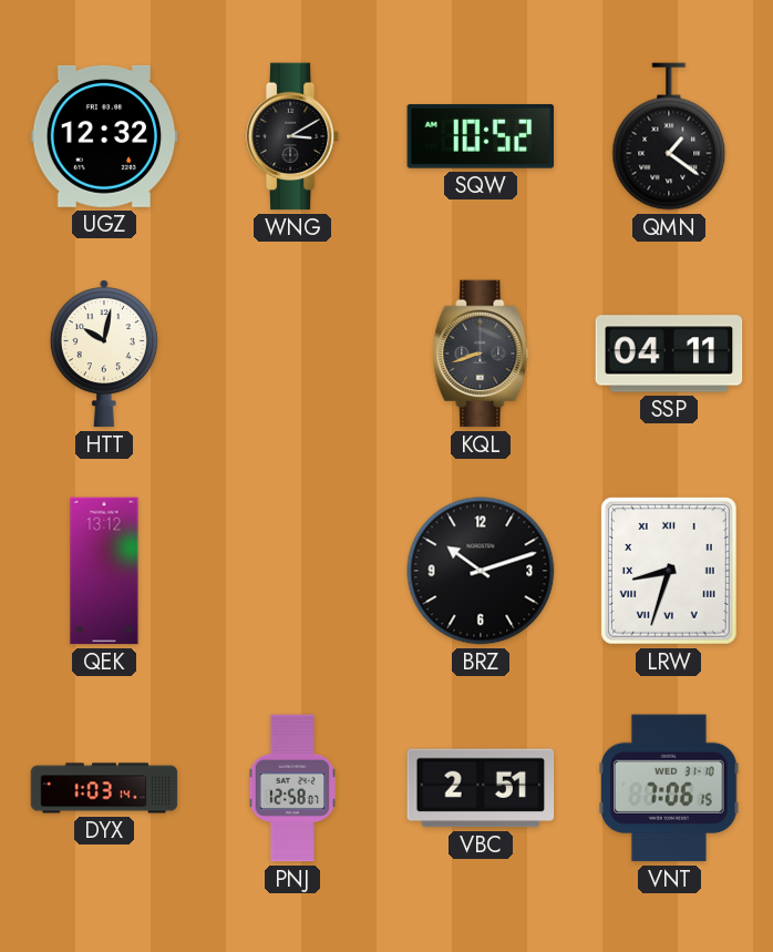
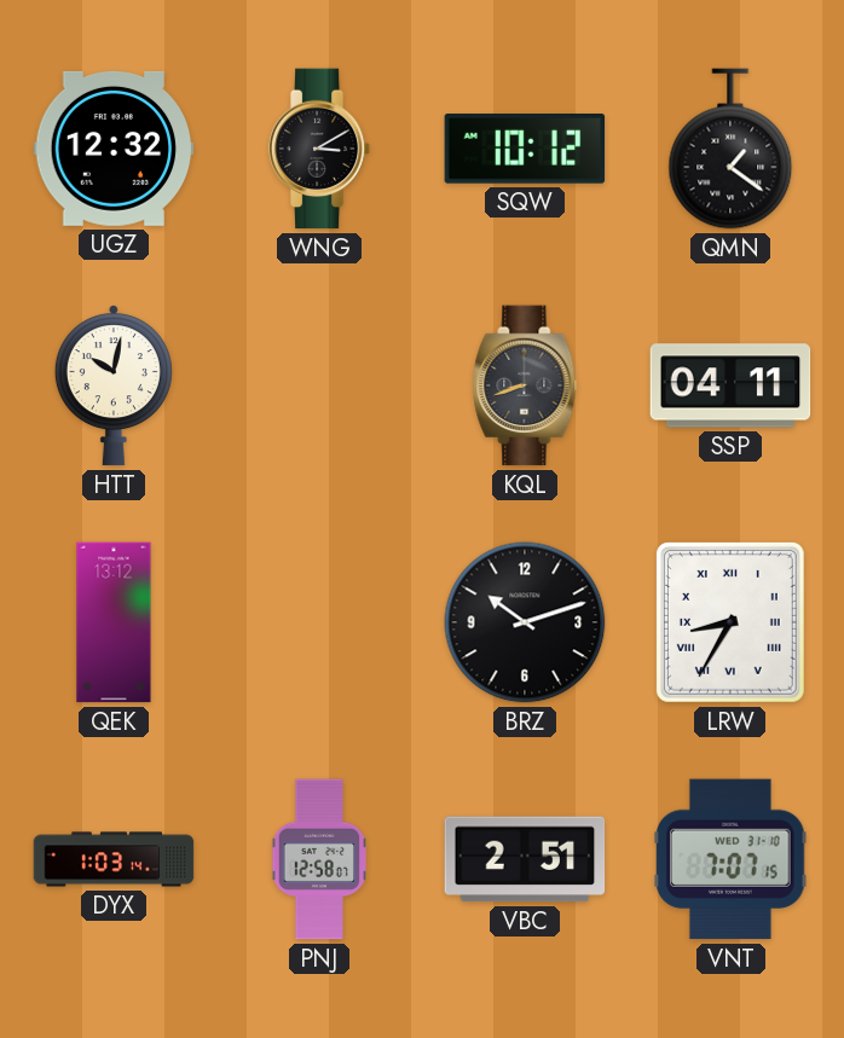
SQW: 10:52 -> 10:12
LRW: 8:33 -> 8:35
VNT: 7:06 -> 7:07
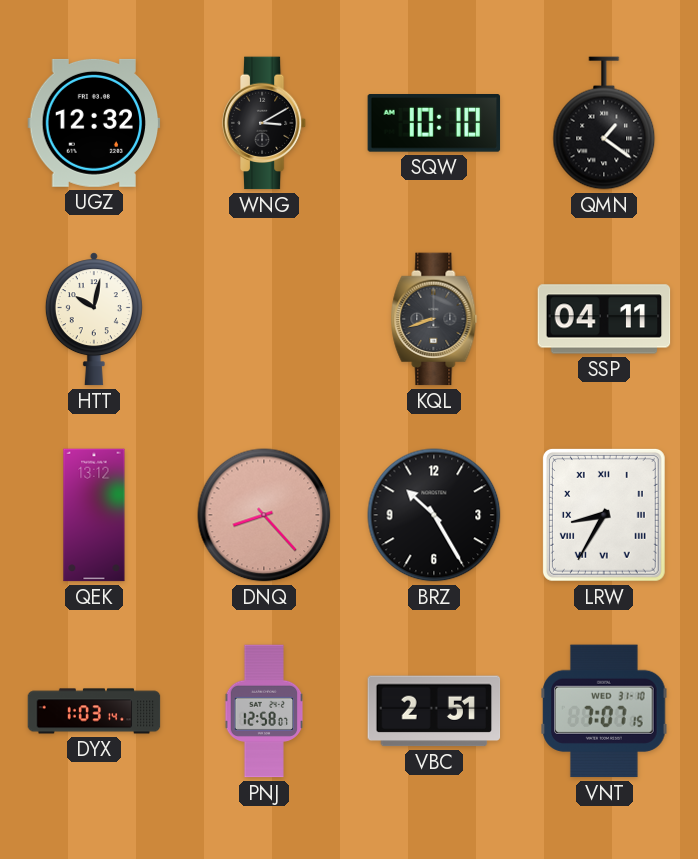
SQW: 10:12 -> 10:10
DNQ: none -> 8:23
BRZ: 10:12 -> 10:25
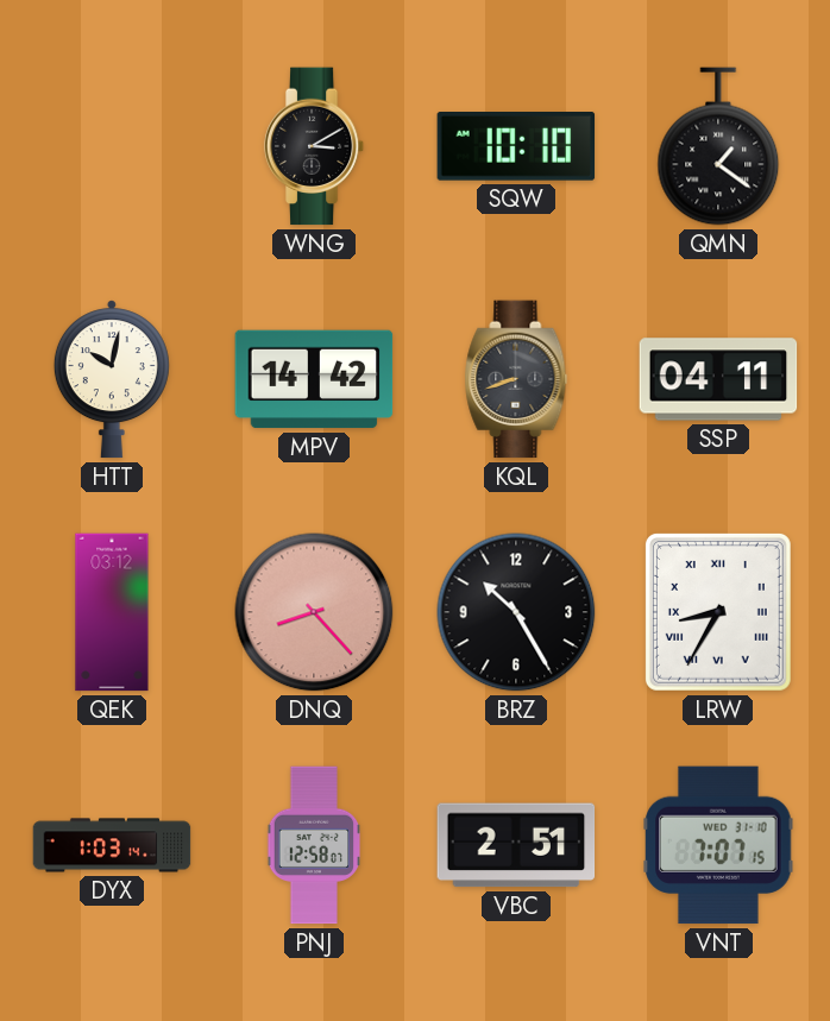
UGZ: 12:32 -> none
MPV: none -> 14:42
QEK: 13:12 -> 03:12
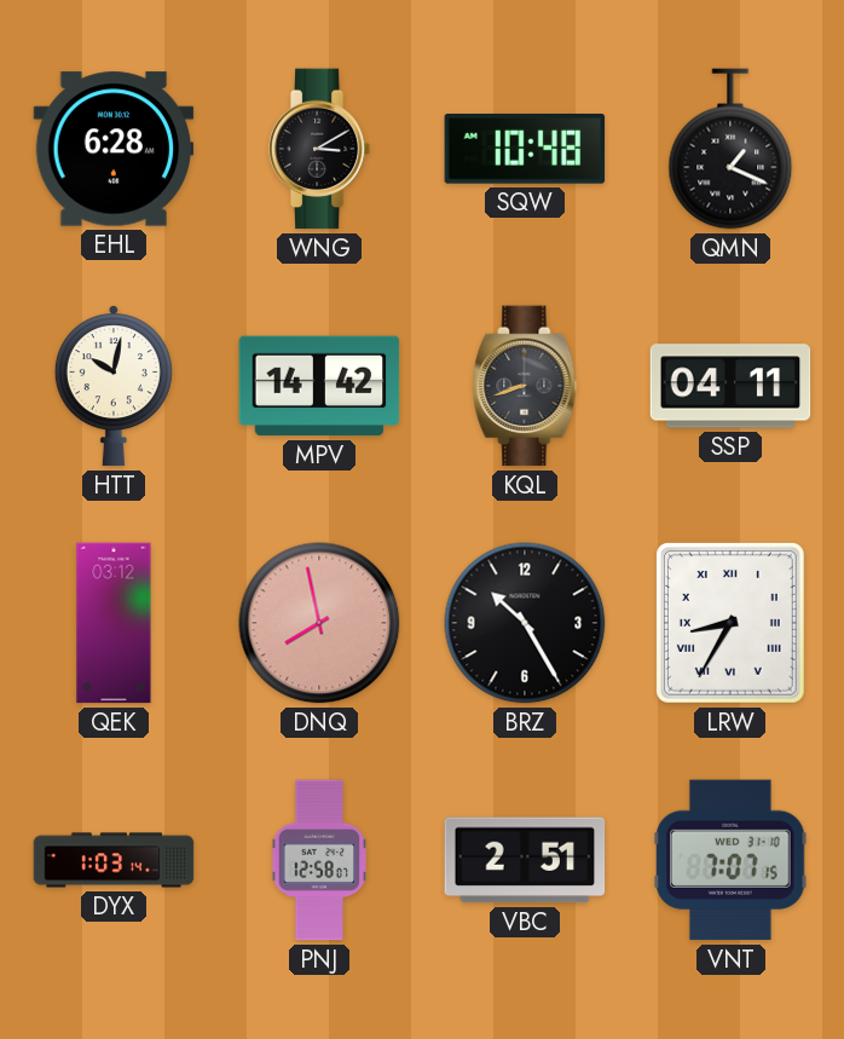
EHL: none -> 6:28
SQW: 10:10 -> 10:48
QMN: 1:21 -> 1:19
DNQ: 8:23 -> 7:58
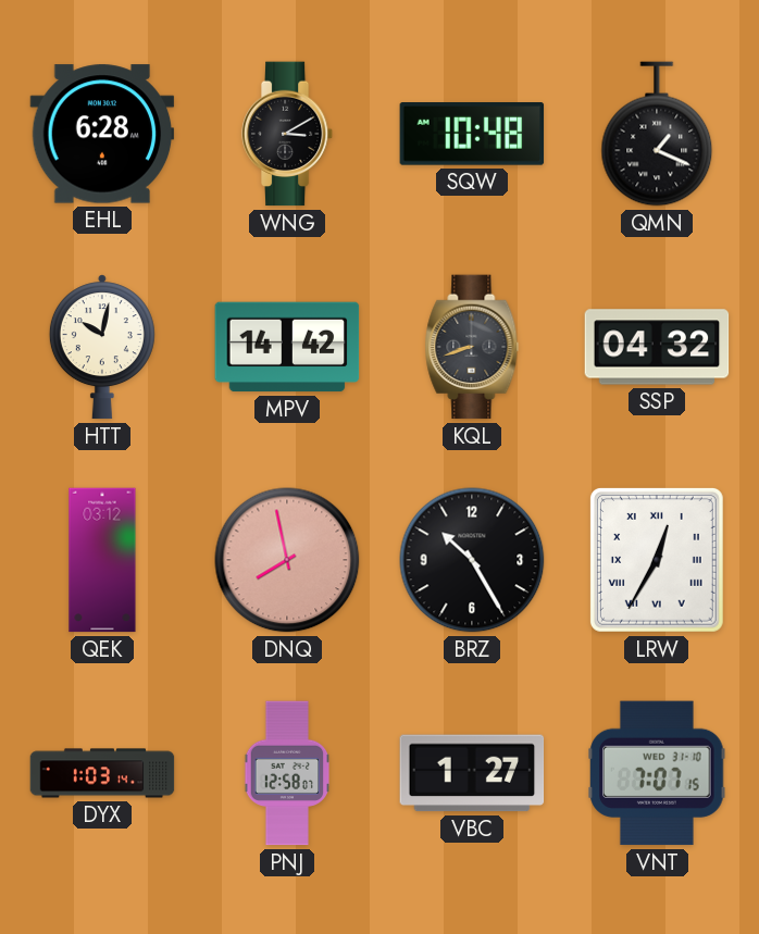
SSP: 04:11 -> 04:32
LRW: 8:35 -> 12:35
VBC: 2:51 -> 1:27
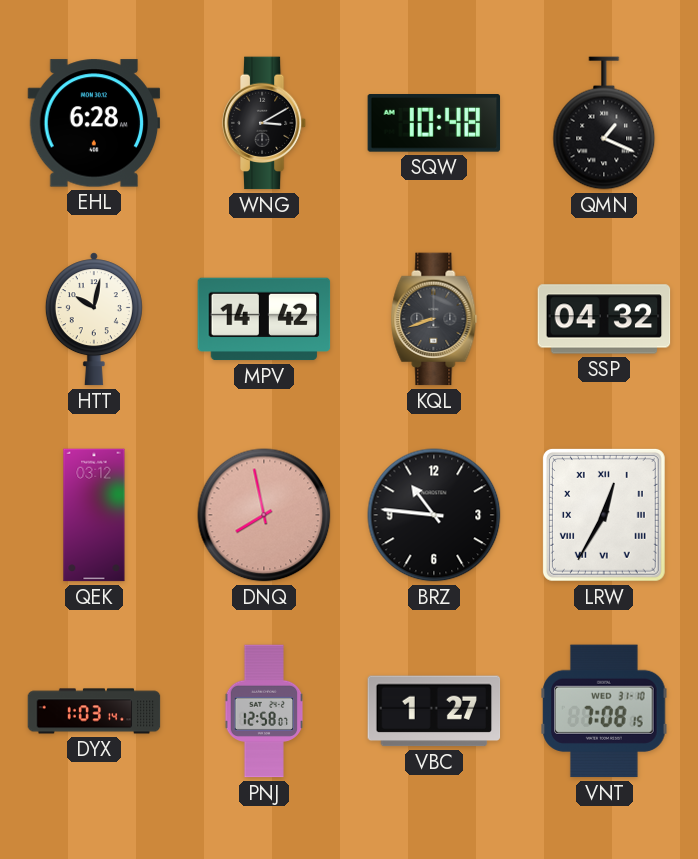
BRZ: 10:25 -> 10:46
VNT: 7:07 -> 7:08
